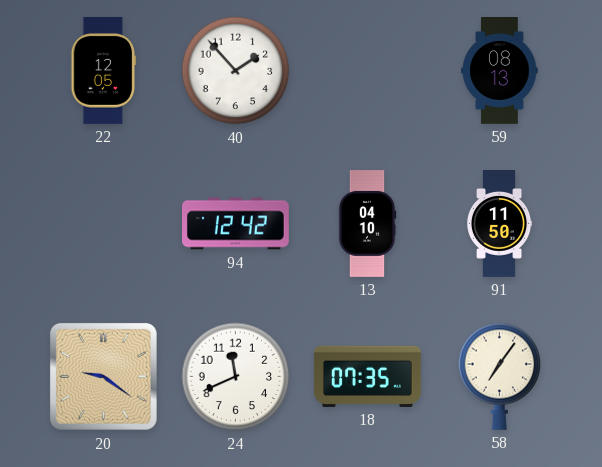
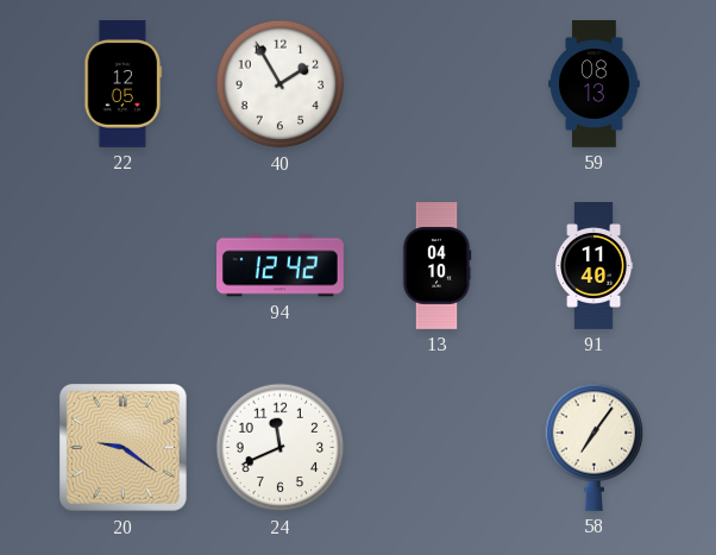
40: 1:53 -> 1:55
91: 11:50 -> 11:40
18: 07:35 -> none
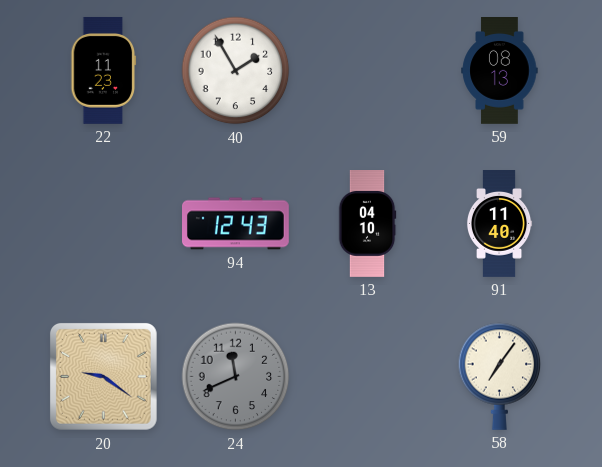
22: 12:05 -> 11:23
94: 12:42 -> 12:43
24 dial: white -> grey
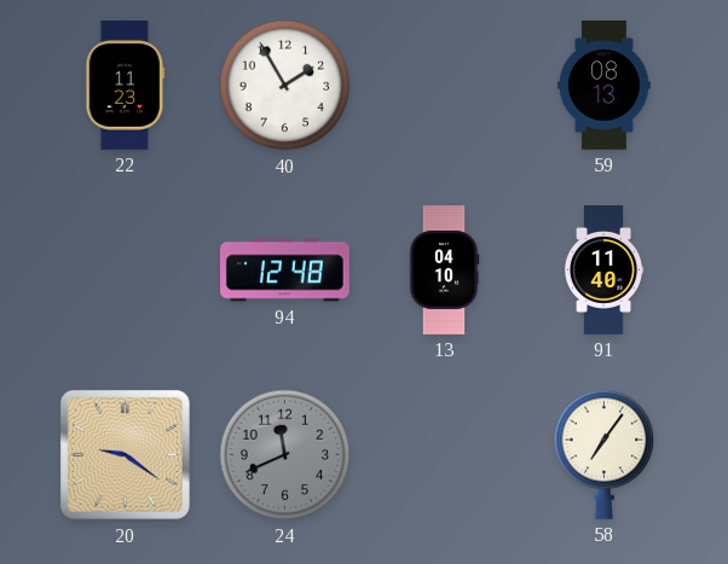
94: 12:43 -> 12:48
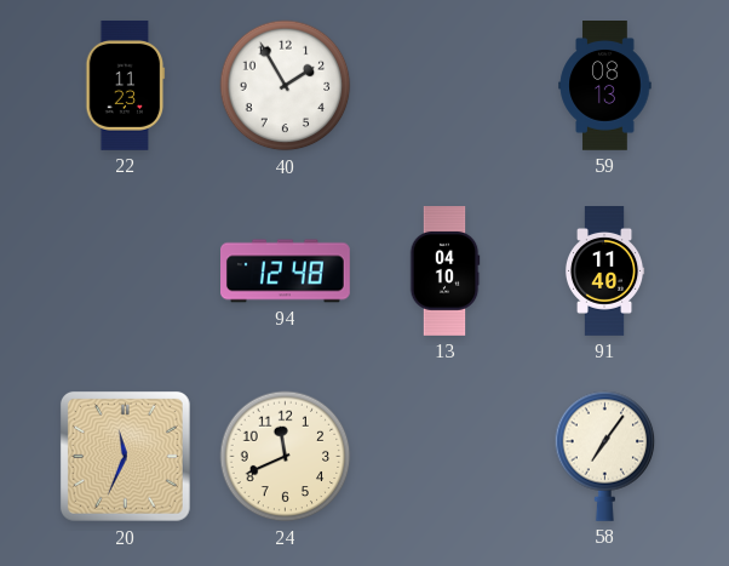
20: 9:21 -> 11:34
24 dial: grey -> cream
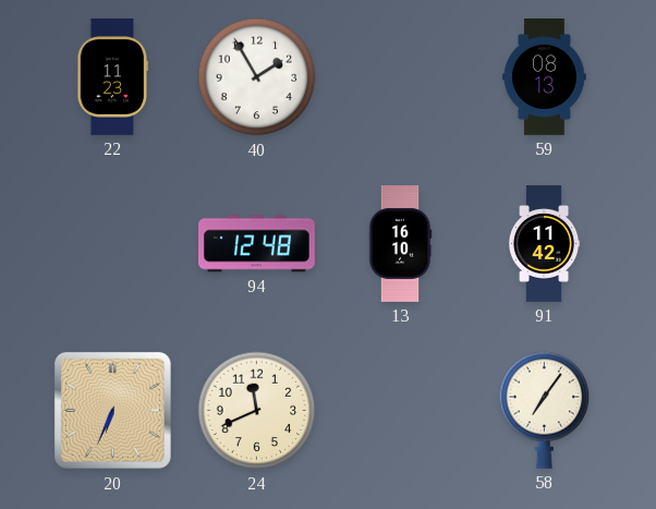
13: 04:10 -> 16:10
91: 11:40 -> 11:42
20: 11:34 -> 6:34
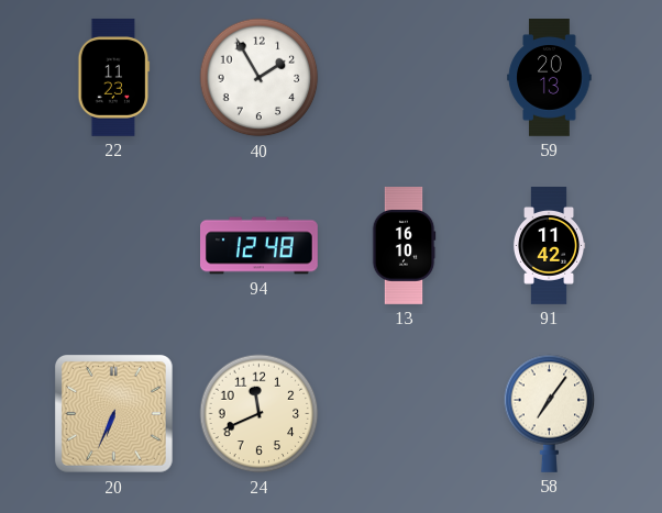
59: 08:13 -> 20:13
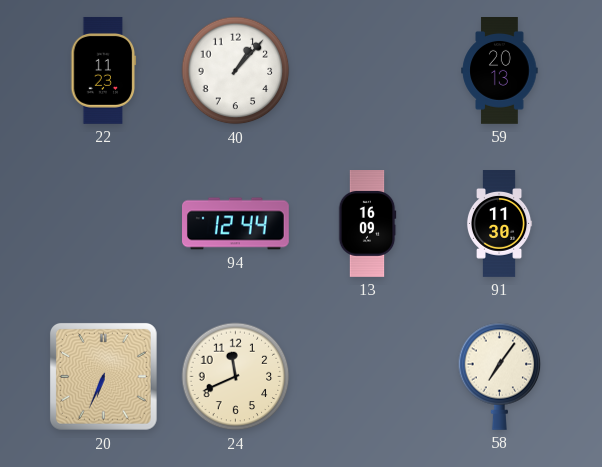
40: 1:55 -> 1:07
94: 12:48 -> 12:44
13: 16:10 -> 16:09
91: 11:42 -> 11:30
